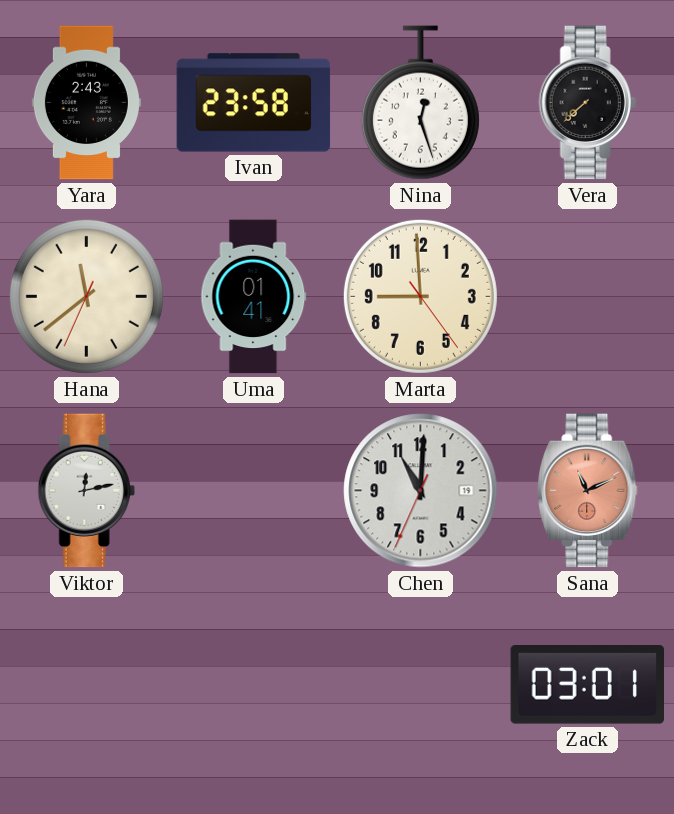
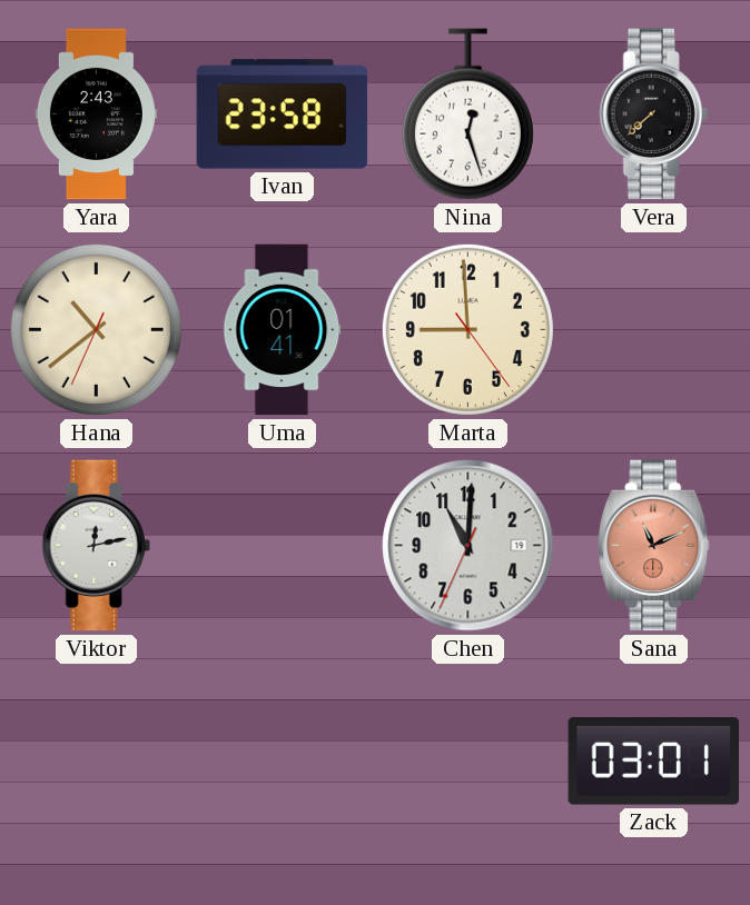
Hana: 11:38 -> 10:38
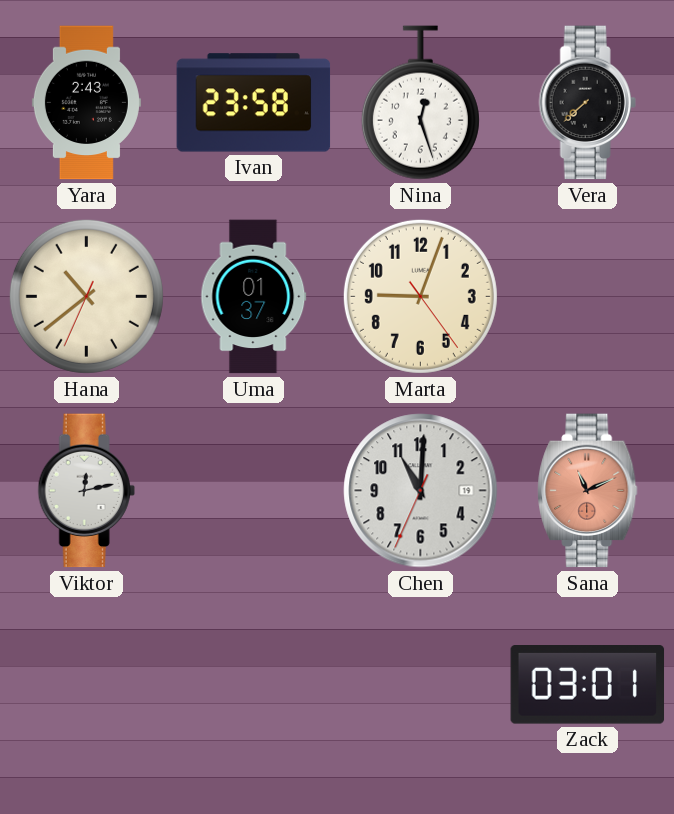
Uma: 01:41 -> 01:37
Marta: 8:59 -> 9:03
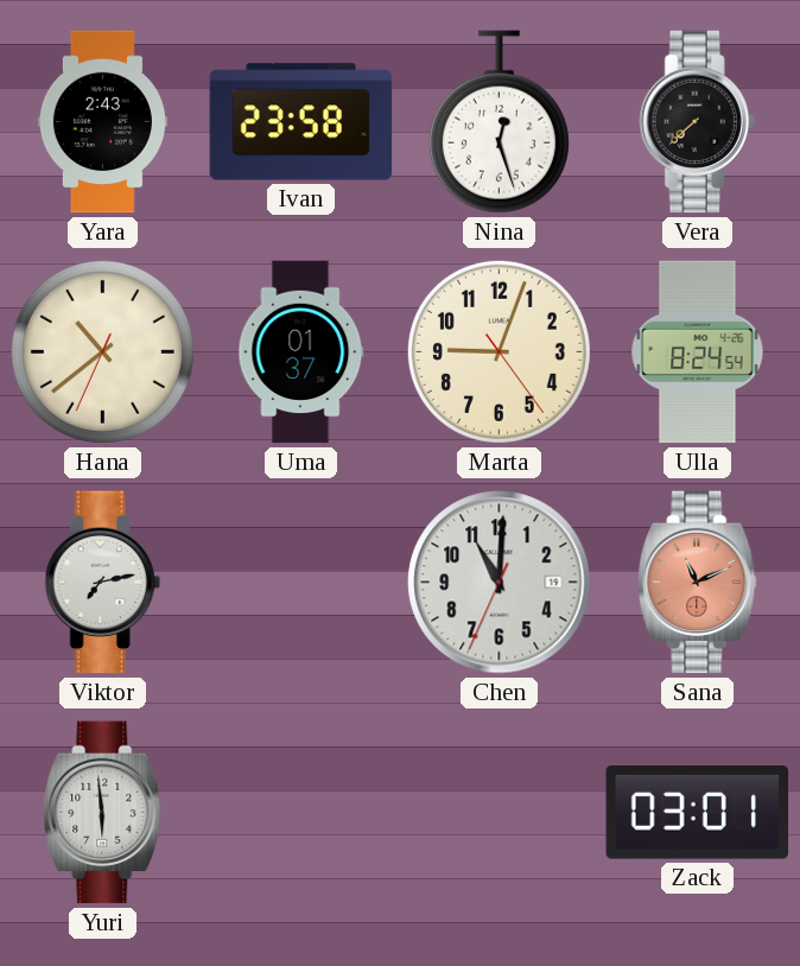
Ulla: none -> 8:24
Viktor: 12:13 -> 7:13
Yuri: none -> 5:59
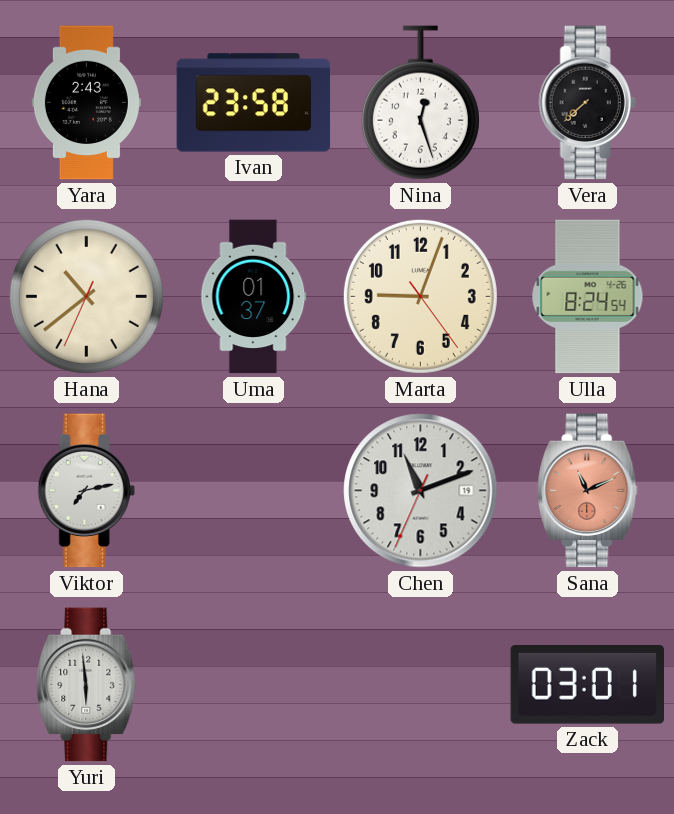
Chen: 11:00 -> 11:11
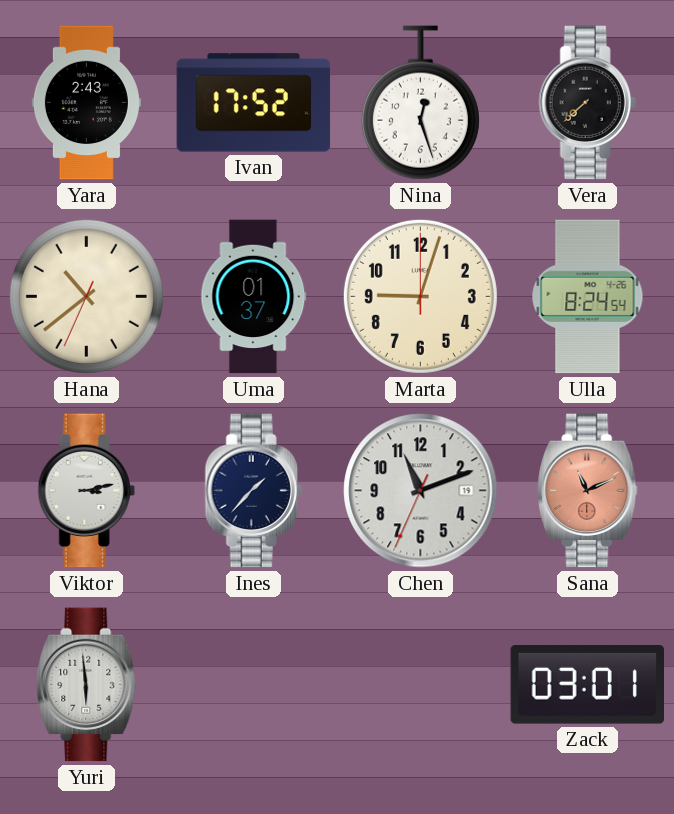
Ivan: 23:58 -> 17:52
Marta: 9:03:24 -> 9:03:00
Viktor: 7:13 -> 3:13
Ines: none -> 1:37
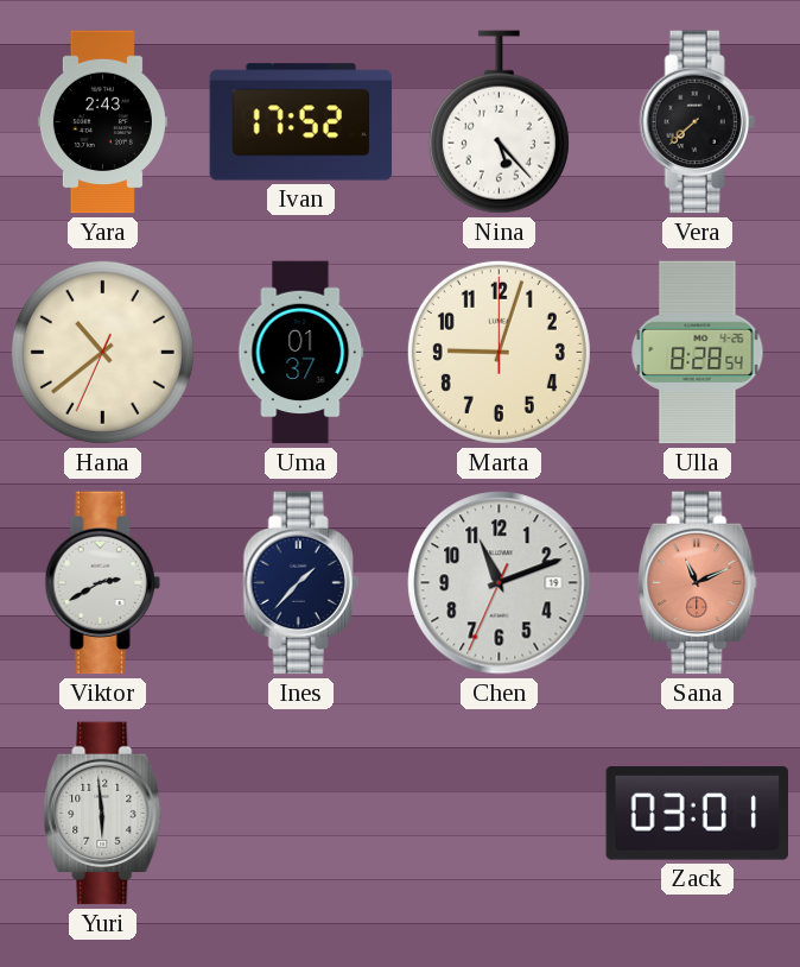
Nina: 12:27 -> 5:23
Ulla: 8:24 -> 8:28
Viktor: 3:13 -> 2:40
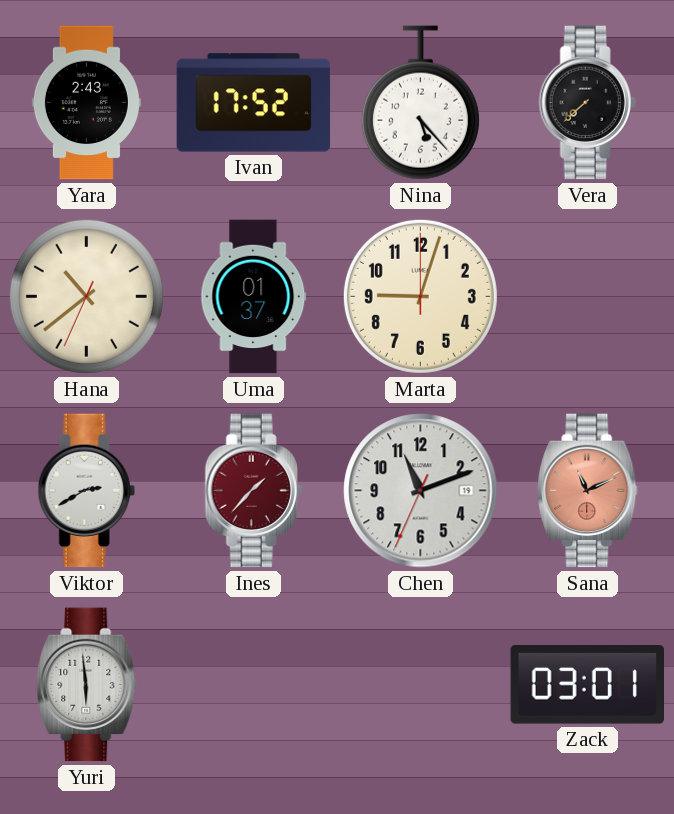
Ulla: 8:28 -> none
Ines dial: navy -> burgundy
